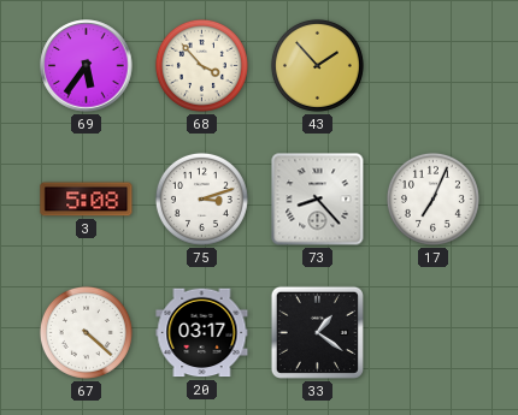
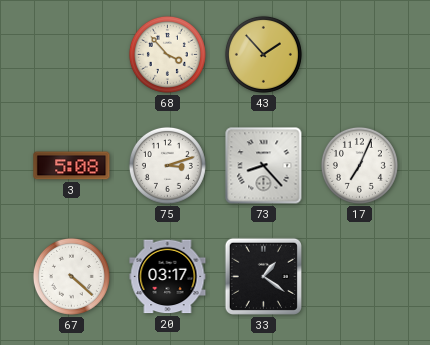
69: 5:36 -> none
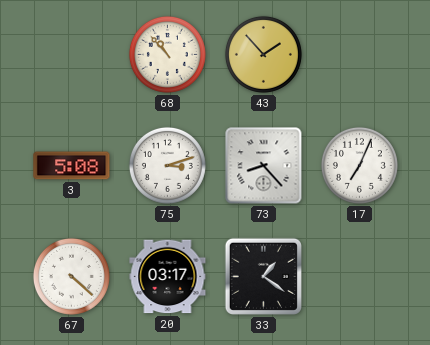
68: 3:53 -> 10:53
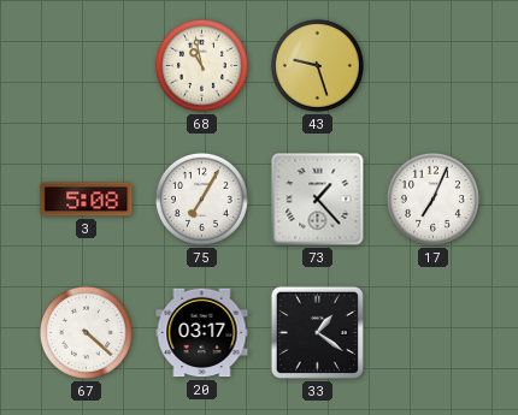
68: 10:53 -> 10:58
43: 1:53 -> 9:27
75: 3:12 -> 7:05
73: 8:23 -> 1:23
